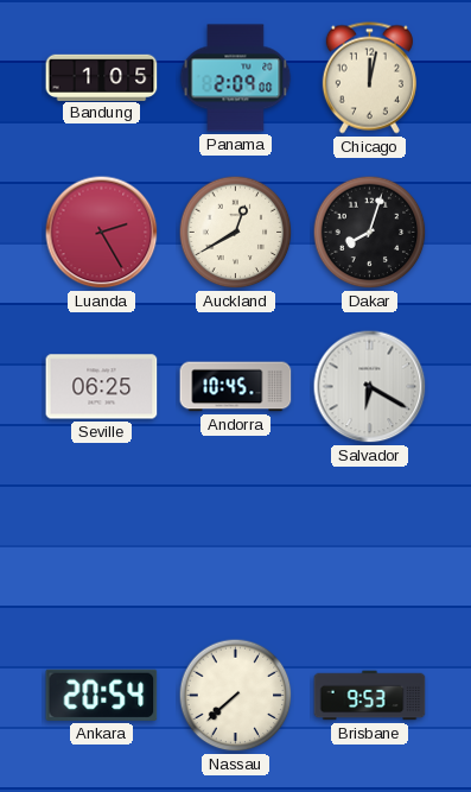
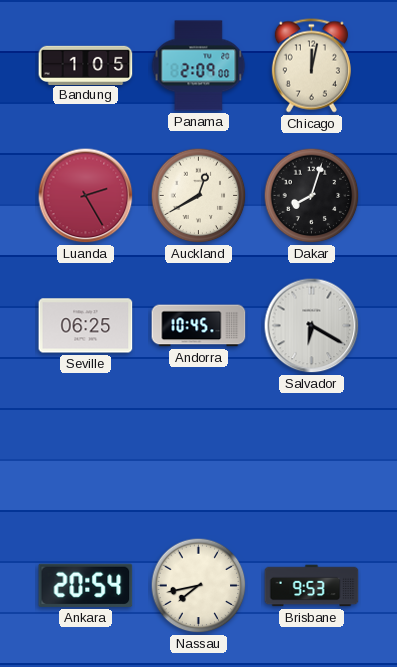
Nassau: 7:38 -> 7:43
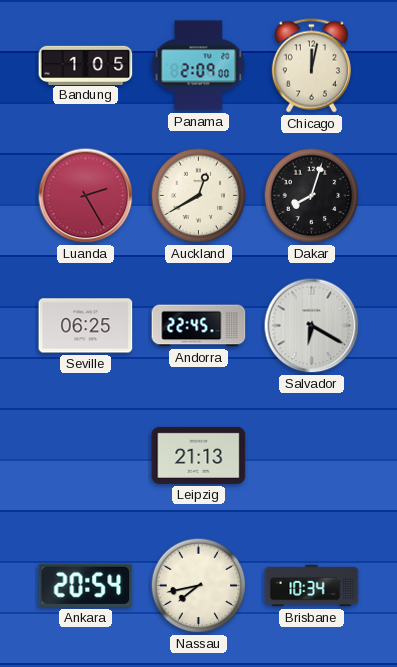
Andorra: 10:45 -> 22:45
Leipzig: none -> 21:13
Brisbane: 9:53 -> 10:34
